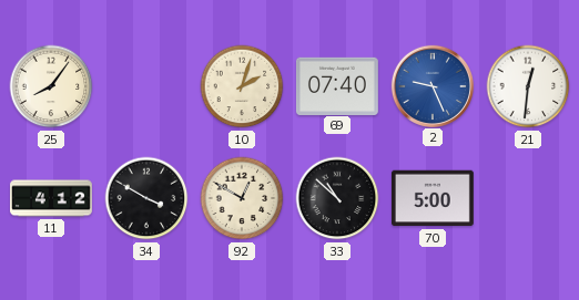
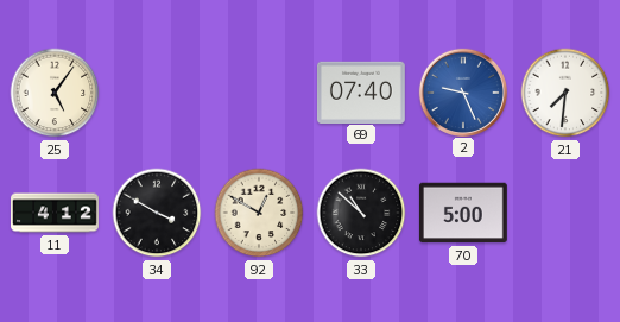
25: 8:06 -> 5:06
10: 2:03 -> none
21: 12:31 -> 7:31
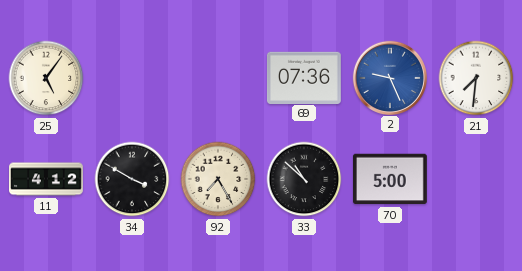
69: 07:40 -> 07:36
92: 12:50 -> 7:25
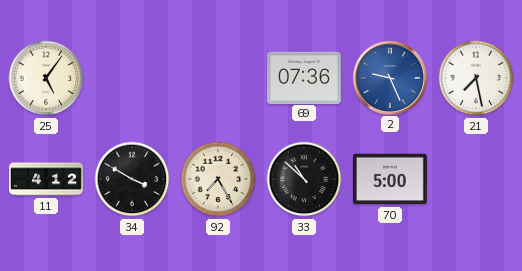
21: 7:31 -> 7:28
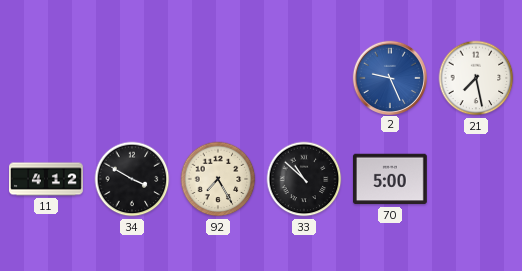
25: 5:06 -> none
69: 07:36 -> none
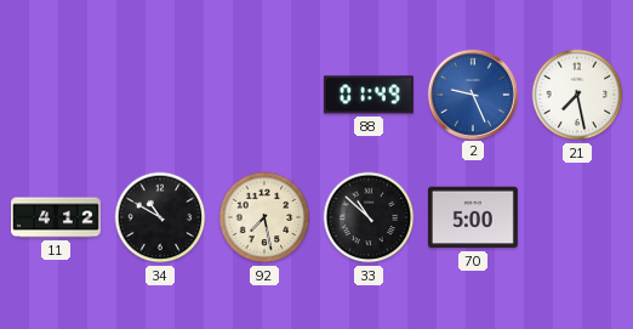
88: none -> 01:49
34: 3:50 -> 10:50
92: 7:25 -> 7:28
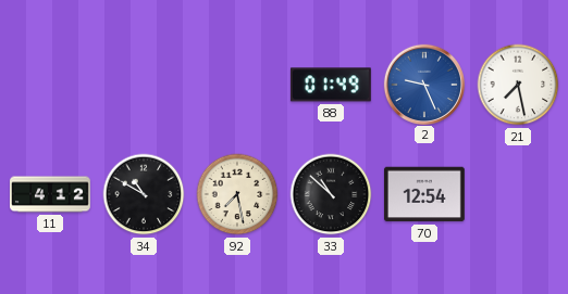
70: 5:00 -> 12:54
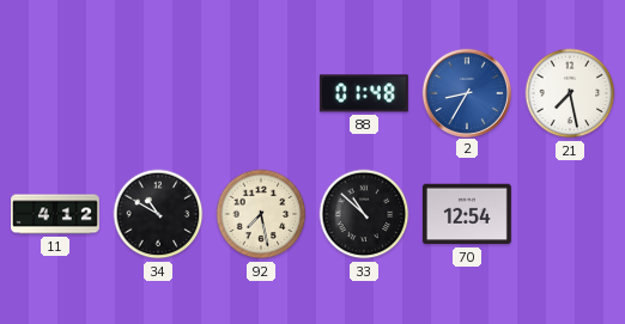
88: 01:49 -> 01:48
2: 9:26 -> 8:35
